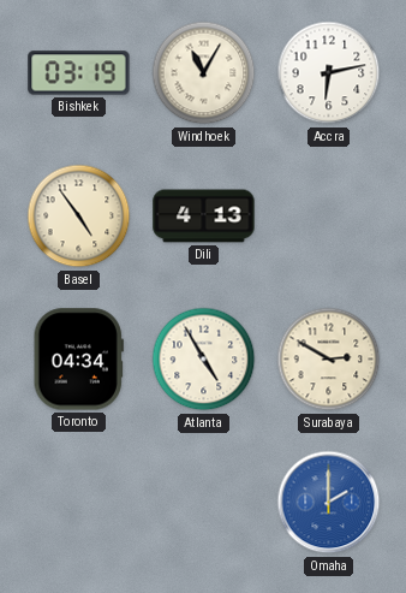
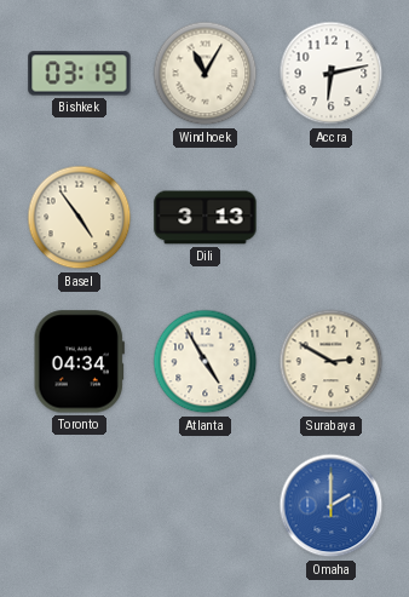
Dili: 4:13 -> 3:13
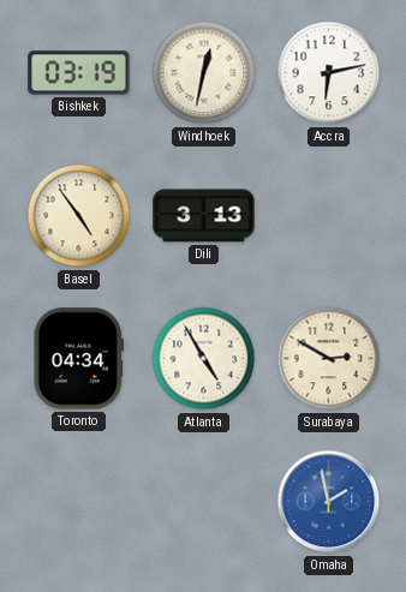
Windhoek: 11:05 -> 12:32
Omaha: 2:00 -> 1:58
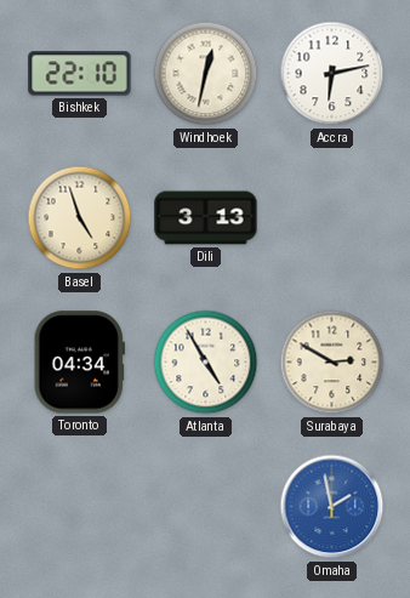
Bishkek: 03:19 -> 22:10
Basel: 4:54 -> 4:57
